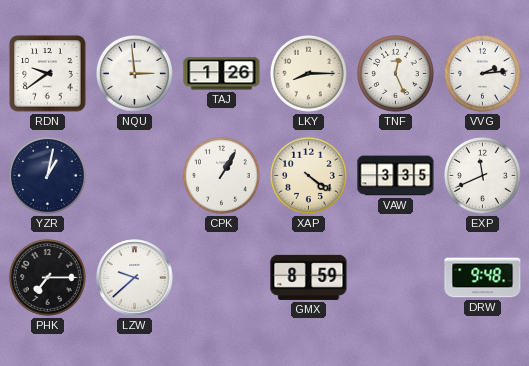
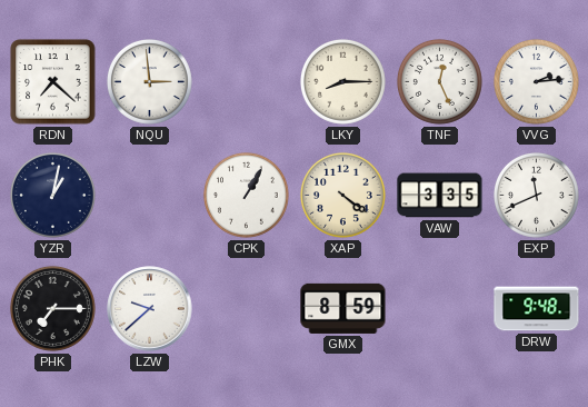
RDN: 9:39 -> 7:22
TAJ: 1:26 -> none
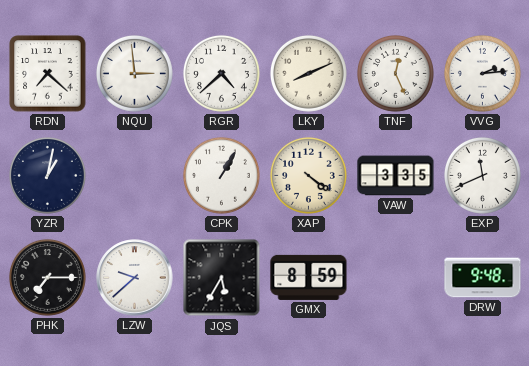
RGR: none -> 4:38
LKY: 8:15 -> 8:11
JQS: none -> 5:35
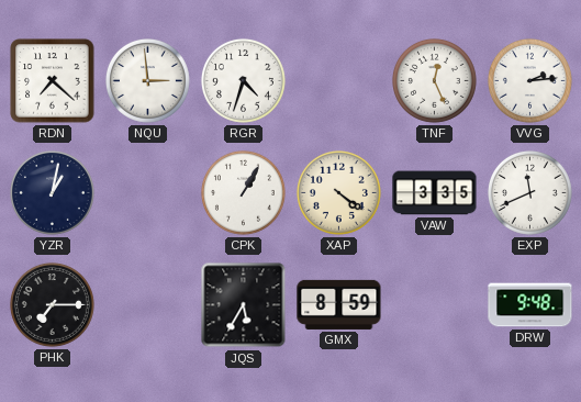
RGR: 4:38 -> 4:33
LKY: 8:11 -> none
LZW: 9:38 -> none
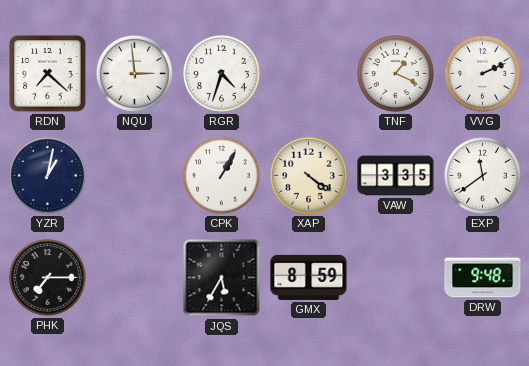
TNF: 12:26 -> 1:19
VVG: 2:14 -> 2:11
EXP: 11:41 -> 11:39
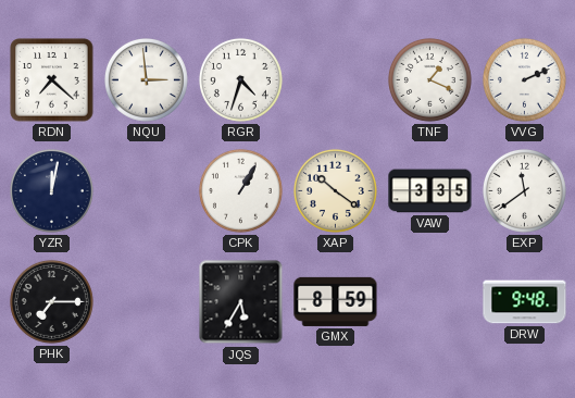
YZR: 1:02 -> 12:02
XAP: 4:21 -> 10:21
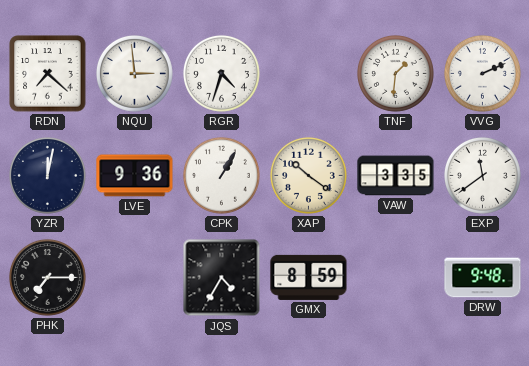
TNF: 1:19 -> 1:31
LVE: none -> 9:36
JQS: 5:35 -> 4:35
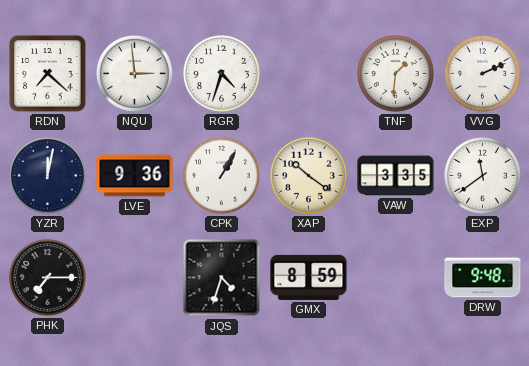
JQS: 4:35 -> 4:33
